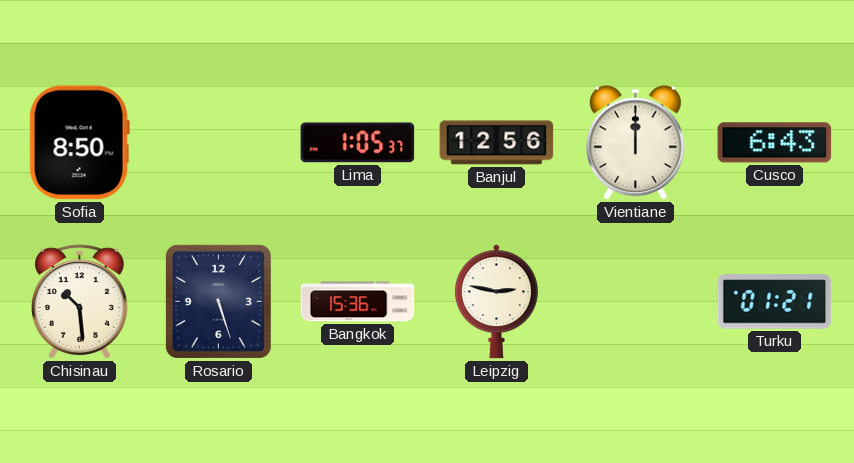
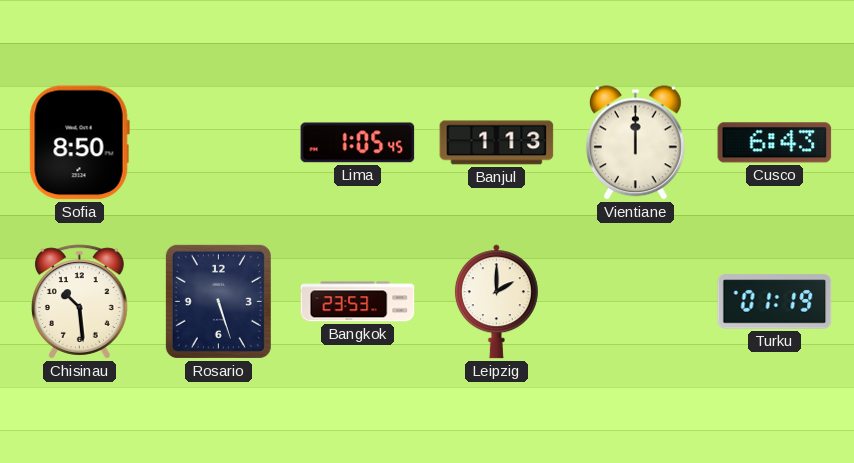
Lima: 1:05:37 -> 1:05:45
Banjul: 12:56 -> 1:13
Bangkok: 15:36 -> 23:53
Leipzig: 2:47 -> 2:00
Turku: 01:21 -> 01:19
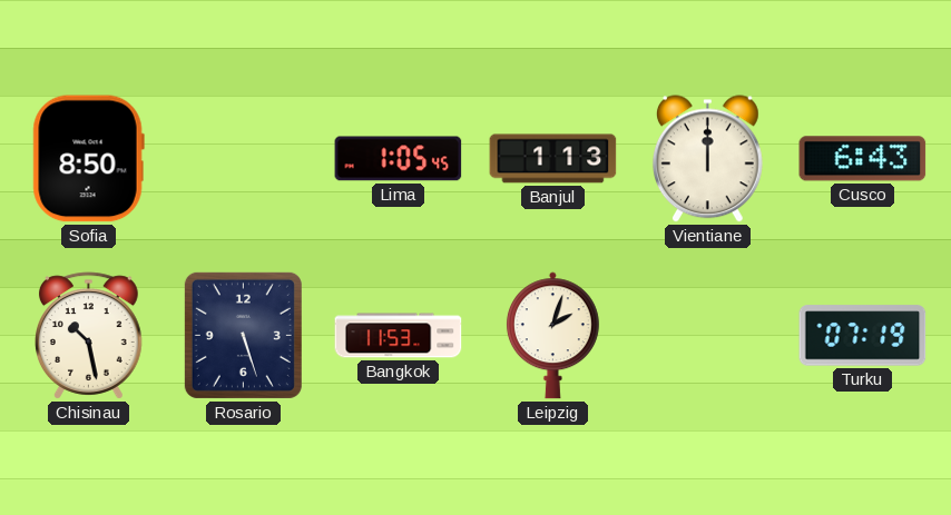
Chisinau: 10:29 -> 10:28
Bangkok: 23:53 -> 11:53
Leipzig: 2:00 -> 2:03
Turku: 01:19 -> 07:19
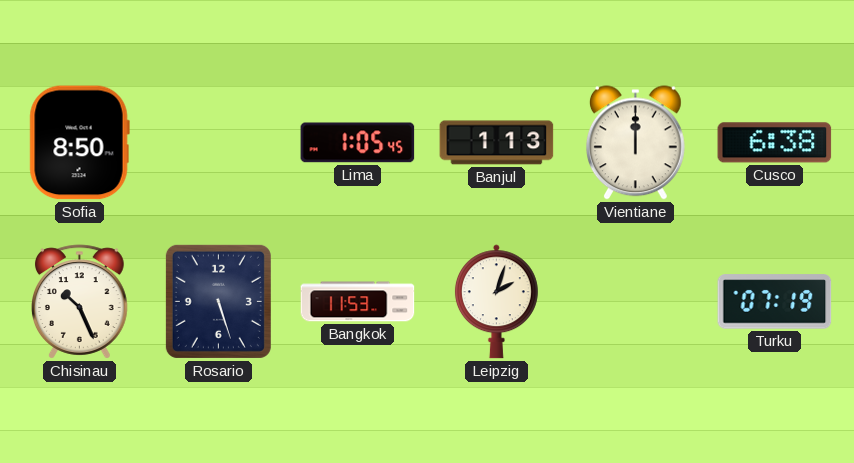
Cusco: 6:43 -> 6:38
Chisinau: 10:28 -> 10:26
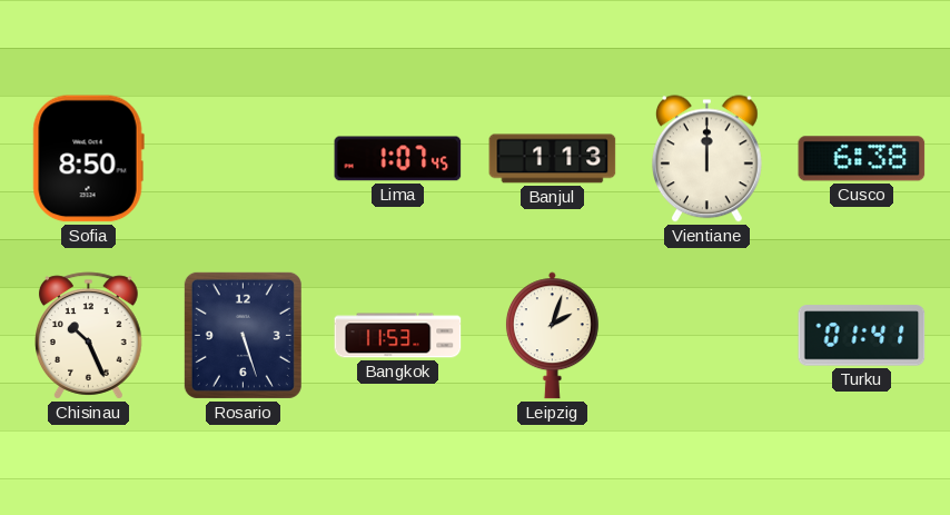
Lima: 1:05 -> 1:07
Turku: 07:19 -> 01:41
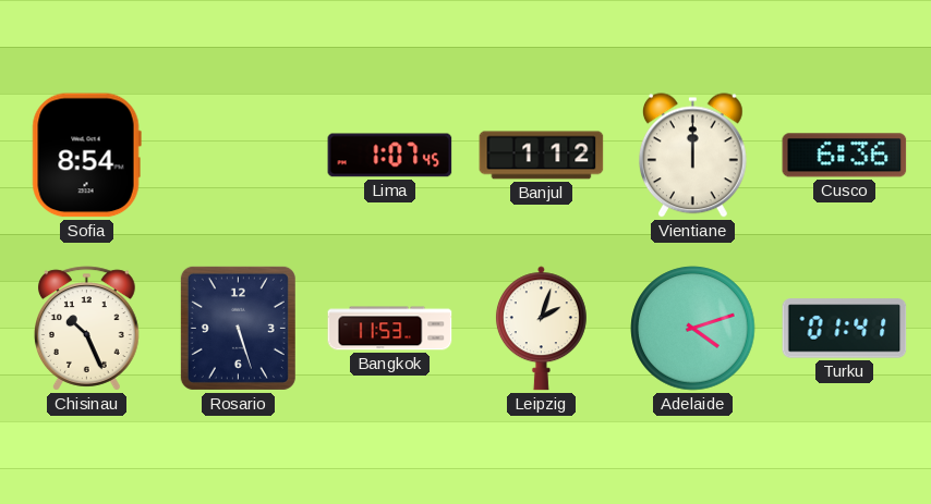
Sofia: 8:50 -> 8:54
Banjul: 1:13 -> 1:12
Cusco: 6:38 -> 6:36
Adelaide: none -> 4:12
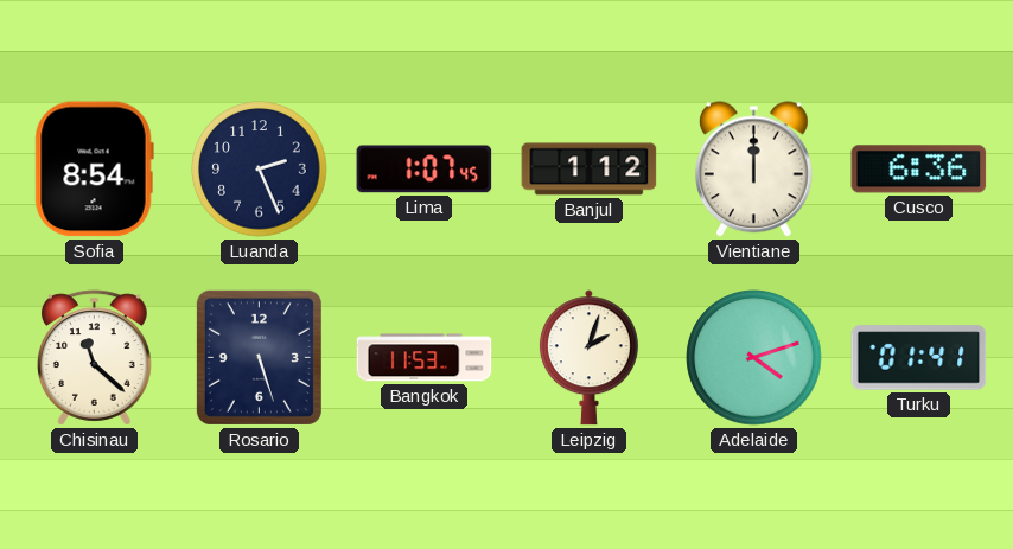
Luanda: none -> 2:26
Chisinau: 10:26 -> 11:22
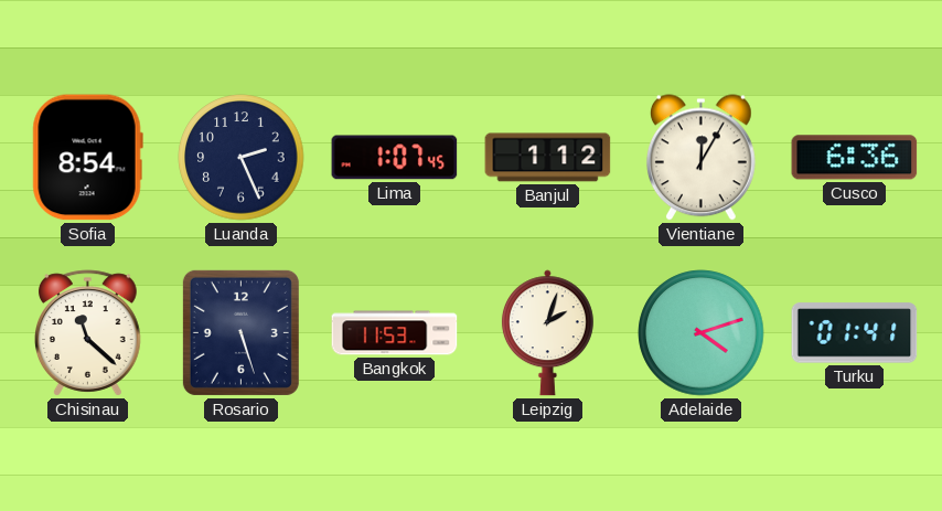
Vientiane: 12:00 -> 12:05
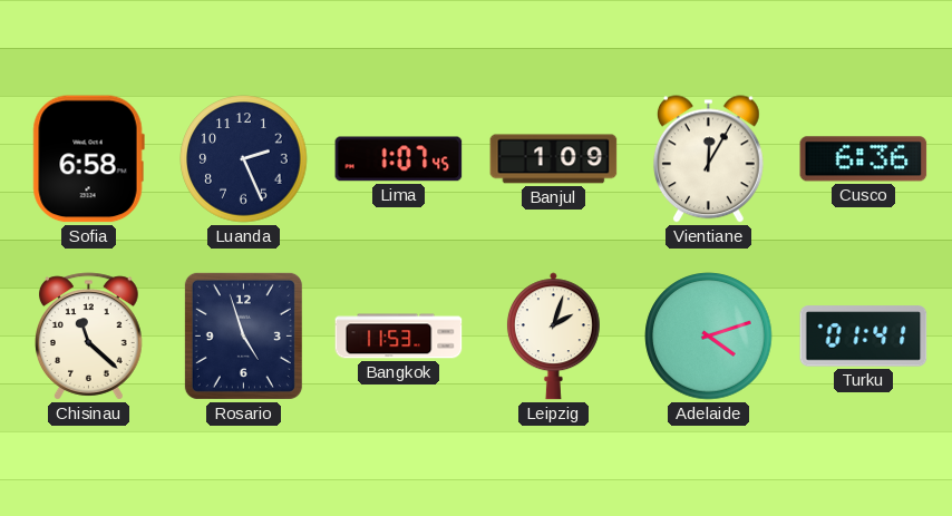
Sofia: 8:54 -> 6:58
Banjul: 1:12 -> 1:09
Rosario: 5:27 -> 4:57
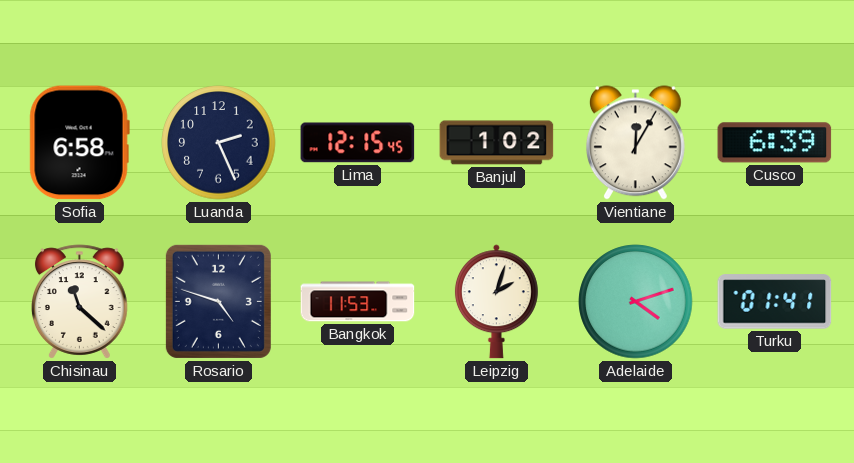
Lima: 1:07 -> 12:15
Banjul: 1:09 -> 1:02
Cusco: 6:36 -> 6:39
Rosario: 4:57 -> 4:48
